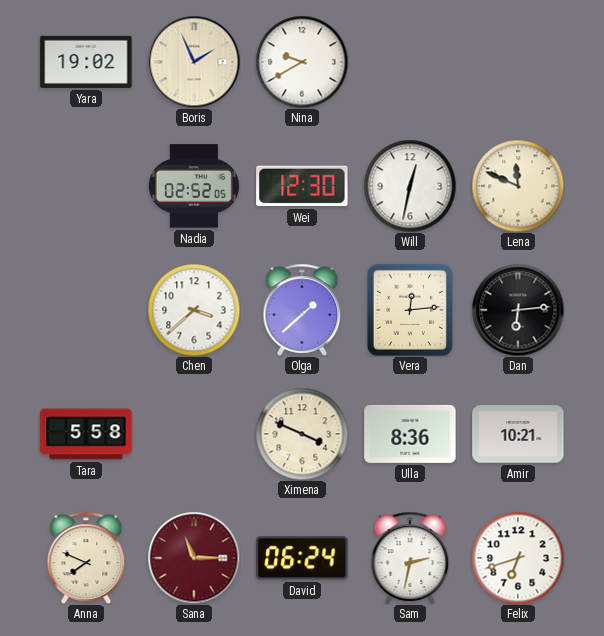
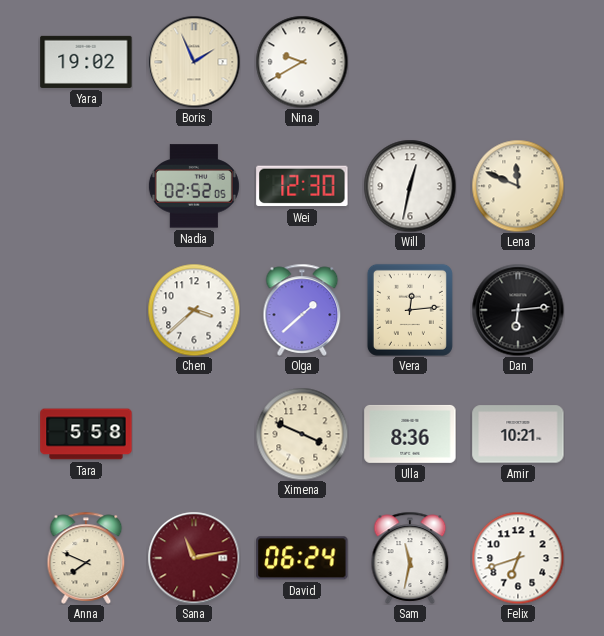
Sana: 11:15 -> 11:13
Sam: 2:32 -> 11:32
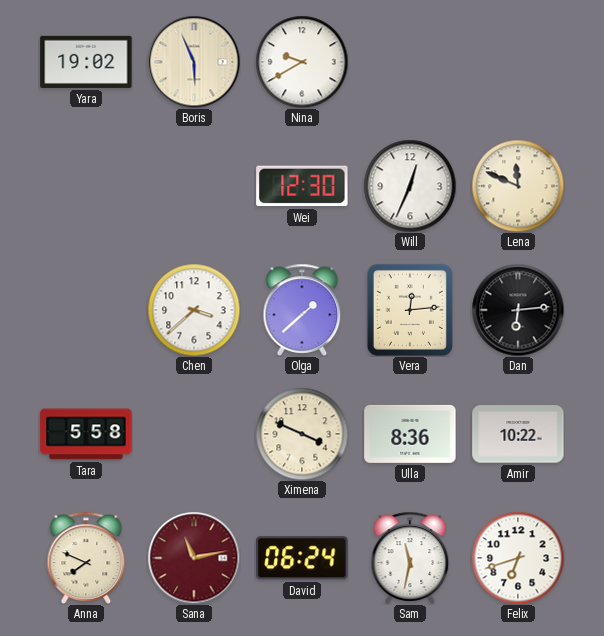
Boris: 1:56 -> 5:56
Nadia: 02:52 -> none
Will: 12:32 -> 12:34
Amir: 10:21 -> 10:22
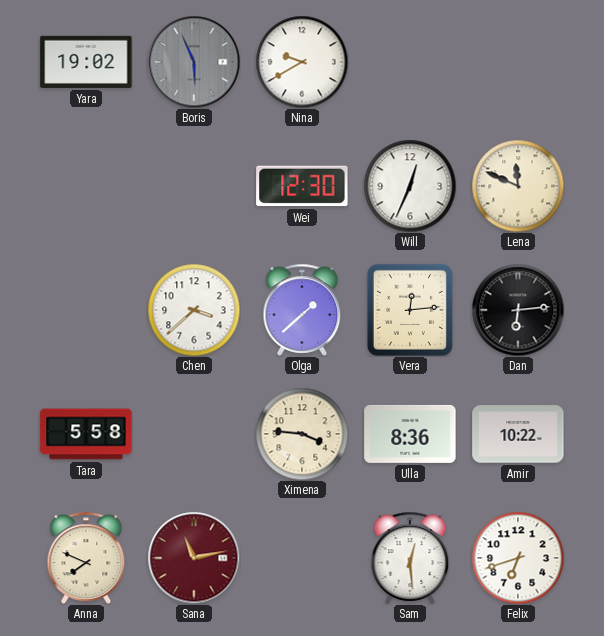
Boris dial: cream -> grey
Ximena: 3:49 -> 3:46
David: 06:24 -> none
Sam: 11:32 -> 12:29
